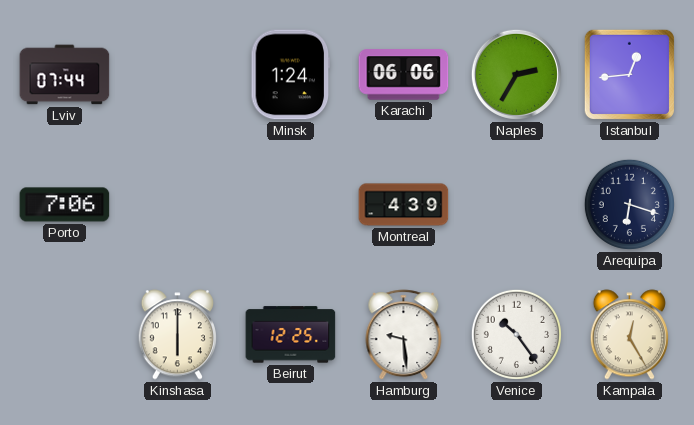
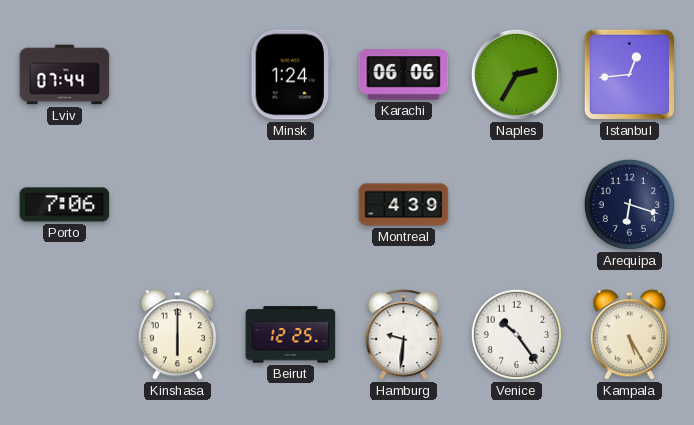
Hamburg: 9:29 -> 9:31
Kampala: 12:25 -> 5:25
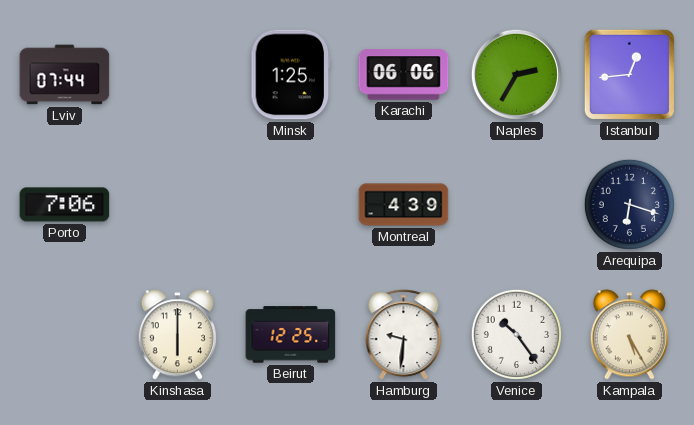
Minsk: 1:24 -> 1:25
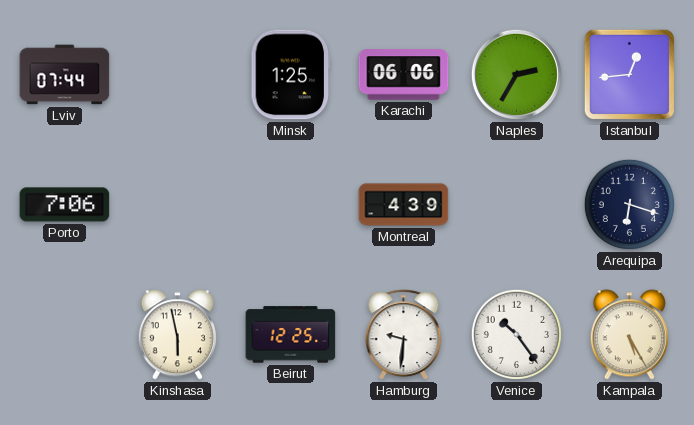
Kinshasa: 6:00 -> 5:58
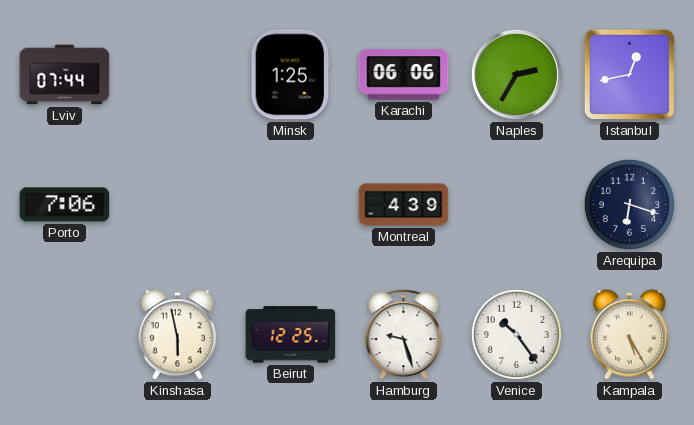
Istanbul: 12:44 -> 12:43
Hamburg: 9:31 -> 9:27
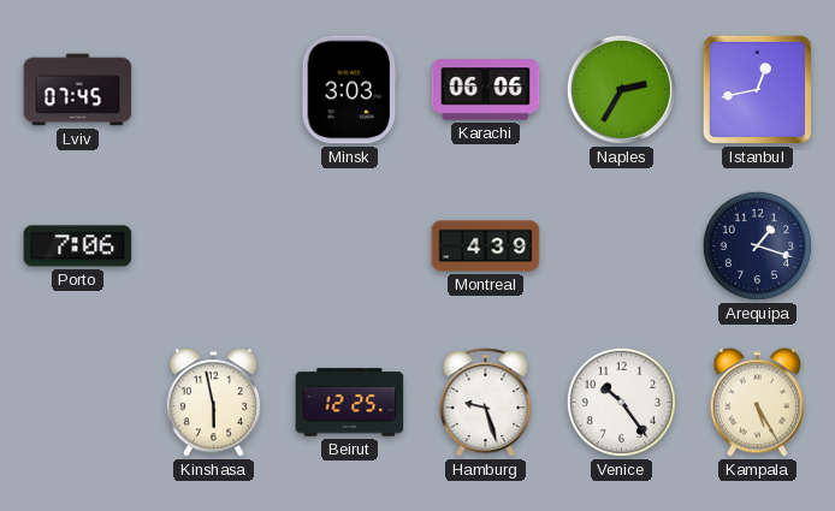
Lviv: 07:44 -> 07:45
Minsk: 1:25 -> 3:03
Arequipa: 6:18 -> 1:18
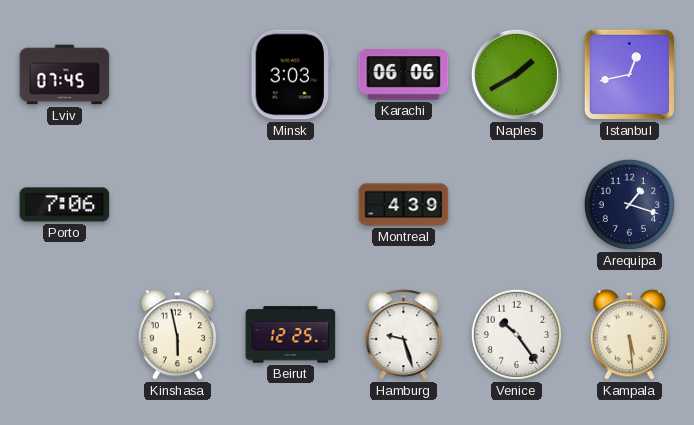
Naples: 2:35 -> 1:40
Kampala: 5:25 -> 5:29
